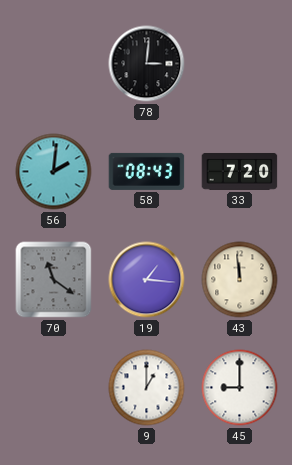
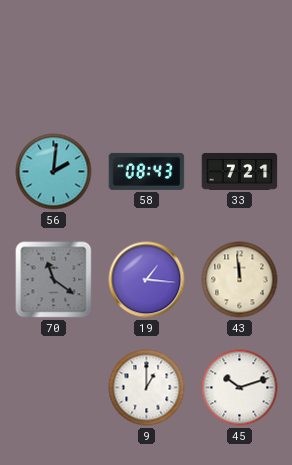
78: 3:01 -> none
33: 7:20 -> 7:21
45: 9:00 -> 10:12
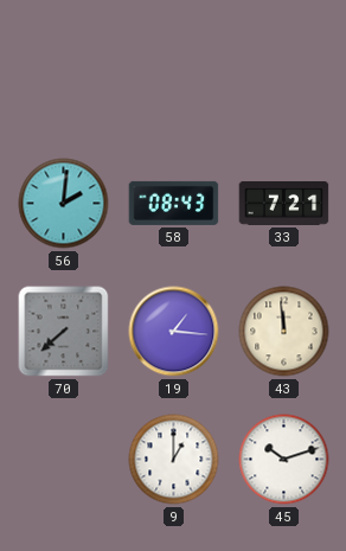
70: 11:21 -> 7:38
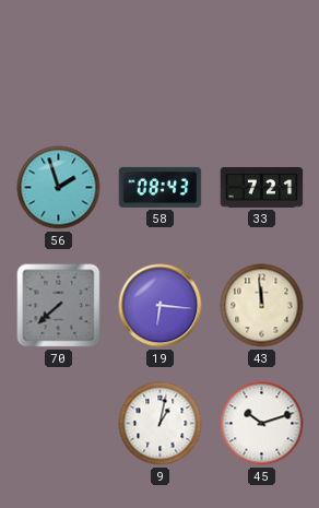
56: 2:01 -> 1:57
19: 1:16 -> 6:16
9: 1:00 -> 1:02
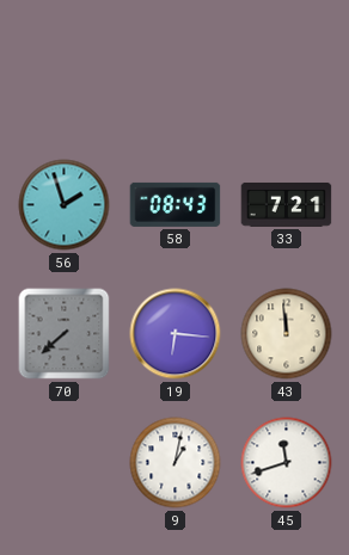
45: 10:12 -> 11:42
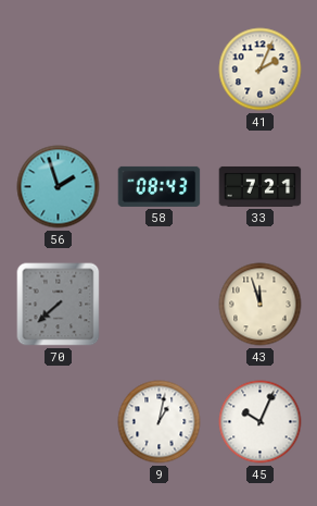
41: none -> 2:04
19: 6:16 -> none
43: 11:59 -> 11:57
45: 11:42 -> 10:04
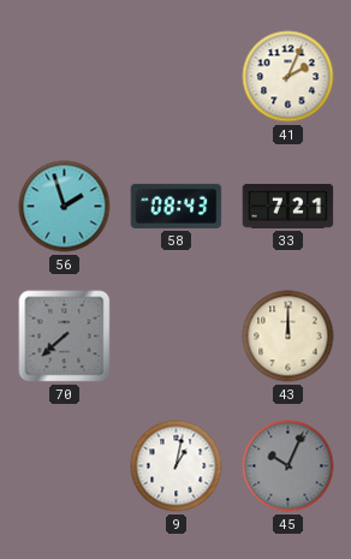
43: 11:57 -> 12:00
45 dial: white -> grey
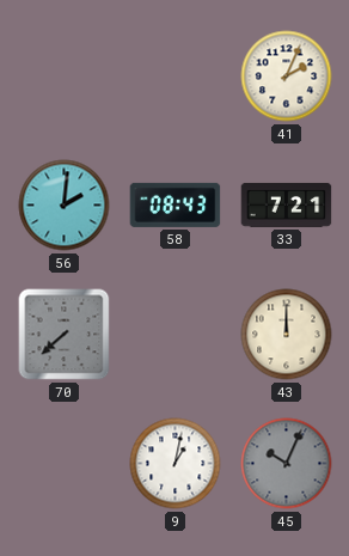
56: 1:57 -> 2:01
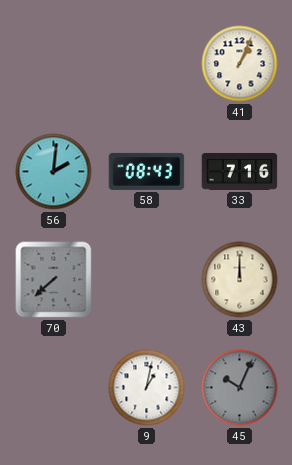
41: 2:04 -> 1:04
33: 7:21 -> 7:16
